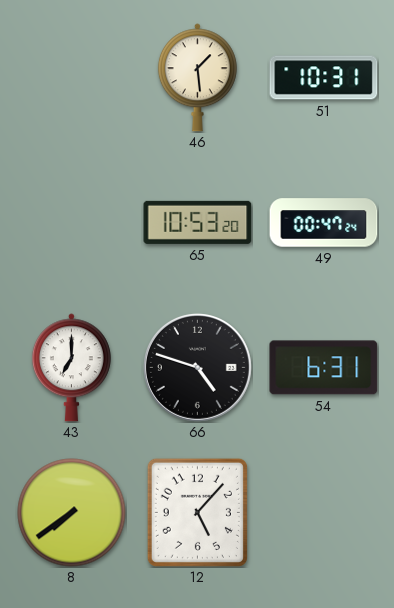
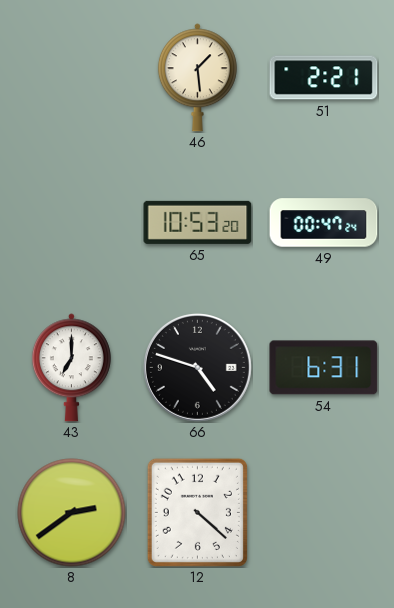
51: 10:31 -> 2:21
8: 7:39 -> 2:39
12: 5:07 -> 4:22
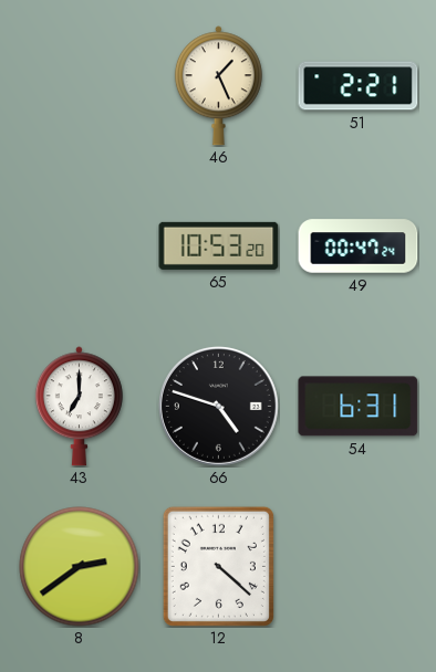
46: 1:29 -> 1:26
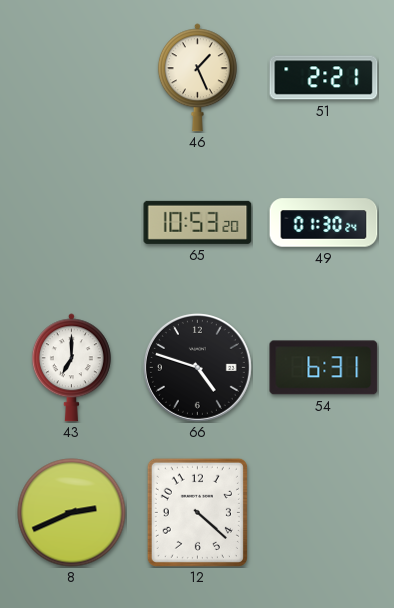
49: 00:47 -> 01:30
8: 2:39 -> 2:41
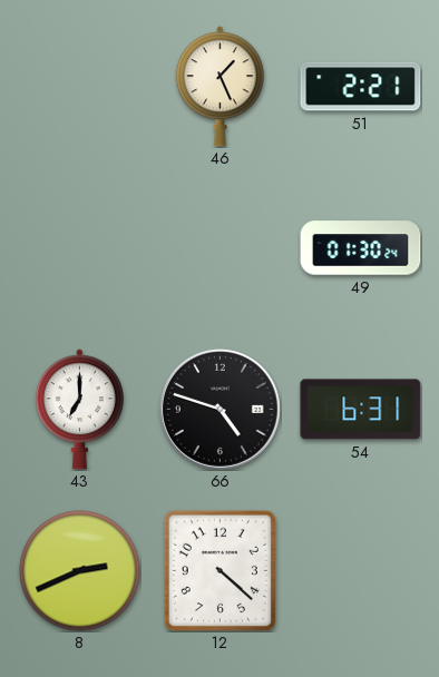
65: 10:53 -> none
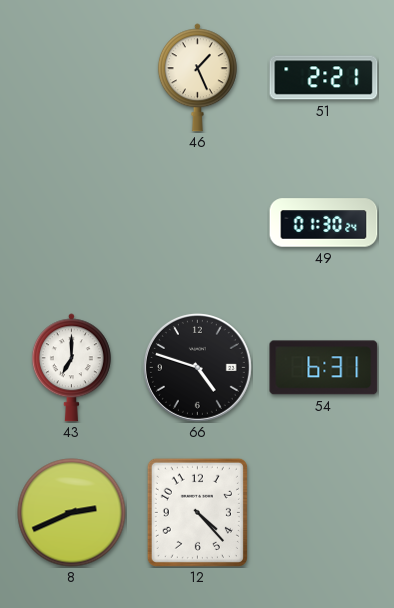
12: 4:22 -> 4:23
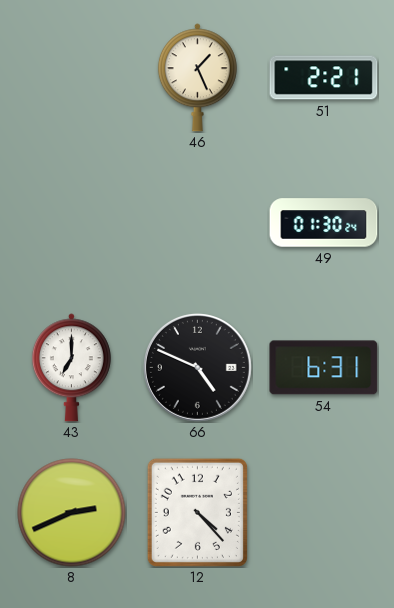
66: 4:48 -> 4:49
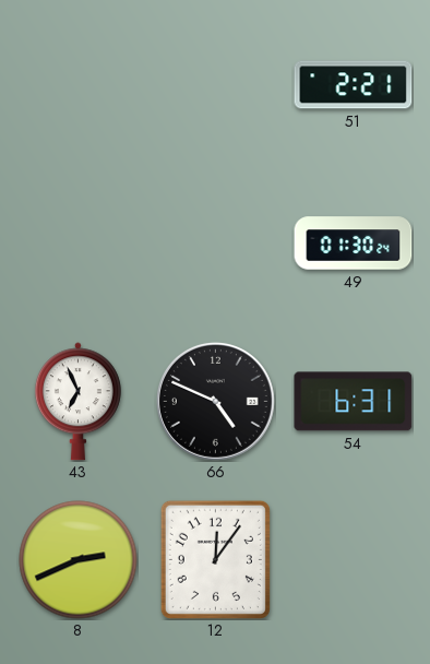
46: 1:26 -> none
43: 7:00 -> 6:56
12: 4:23 -> 12:06
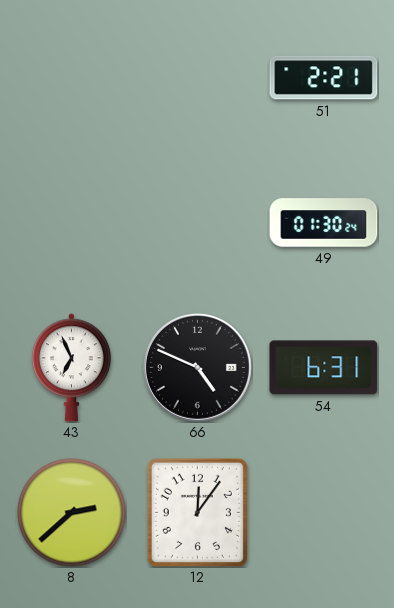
8: 2:41 -> 2:38
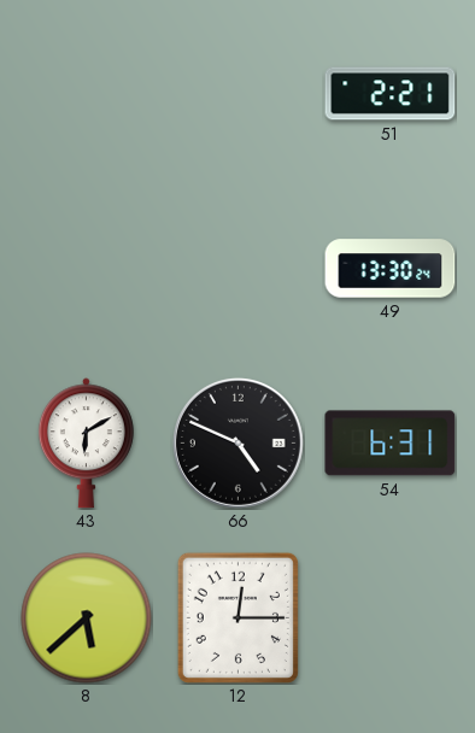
49: 01:30 -> 13:30
43: 6:56 -> 6:10
8: 2:38 -> 5:38
12: 12:06 -> 12:15
